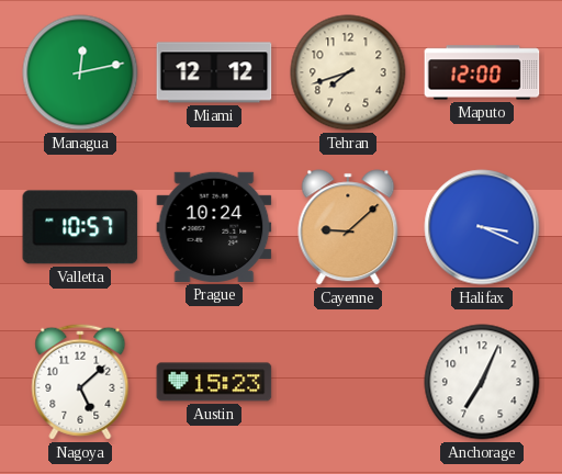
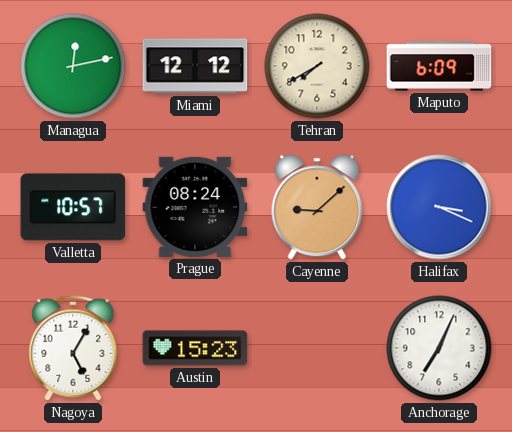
Tehran: 7:42 -> 7:40
Maputo: 12:00 -> 6:09
Prague: 10:24 -> 08:24
Nagoya: 5:08 -> 5:05
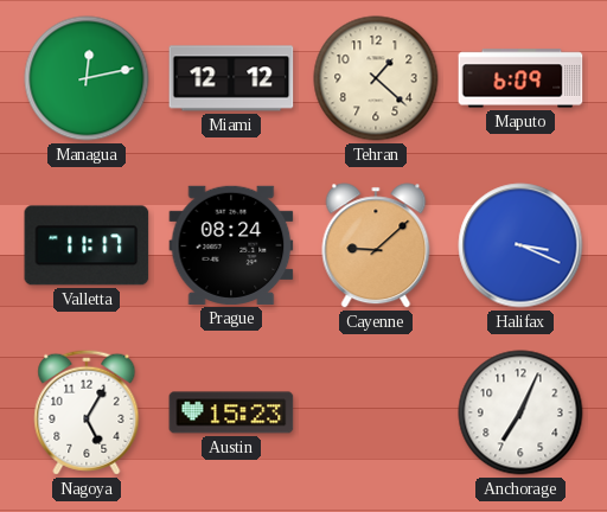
Tehran: 7:40 -> 1:22
Valletta: 10:57 -> 11:17
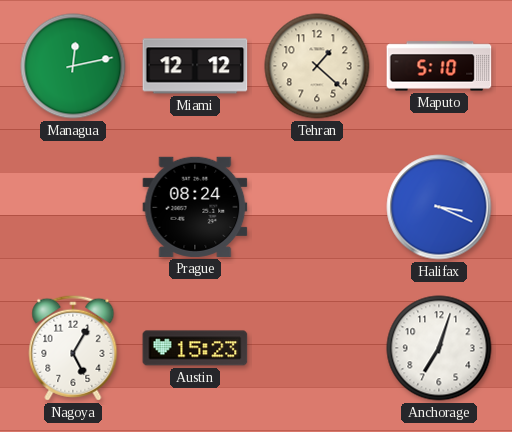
Maputo: 6:09 -> 5:10
Valletta: 11:17 -> none
Cayenne: 9:08 -> none
Anchorage: 7:04 -> 7:03
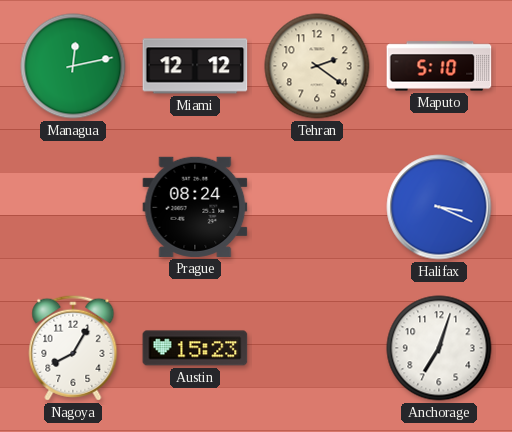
Tehran: 1:22 -> 2:21
Nagoya: 5:05 -> 8:05
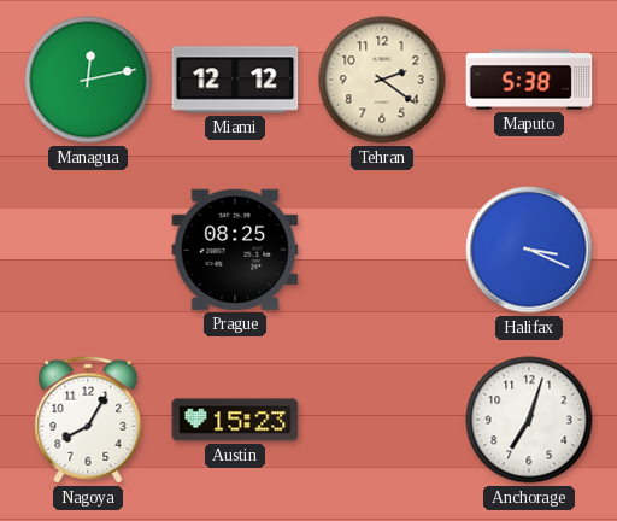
Maputo: 5:10 -> 5:38
Prague: 08:24 -> 08:25
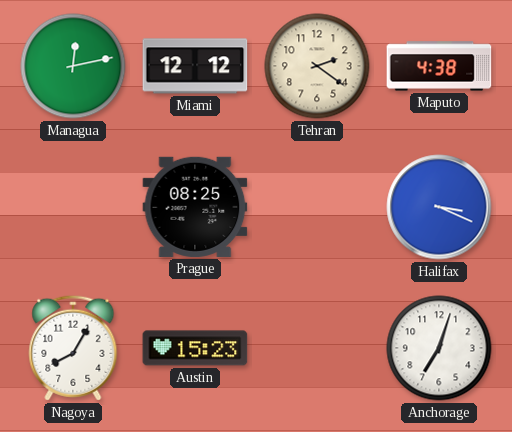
Maputo: 5:38 -> 4:38
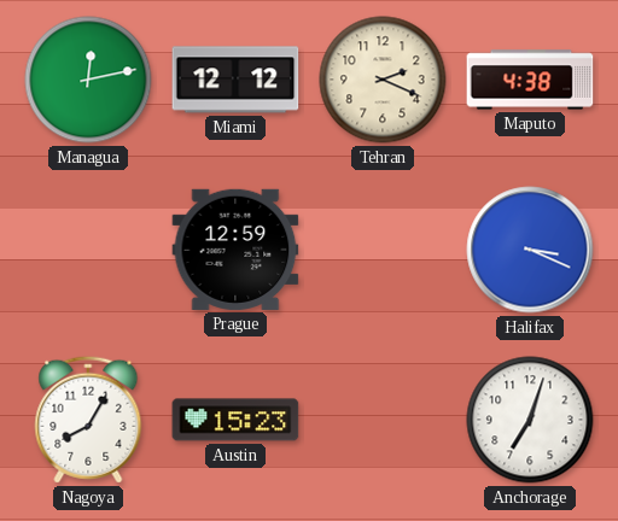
Tehran: 2:21 -> 2:19
Prague: 08:25 -> 12:59
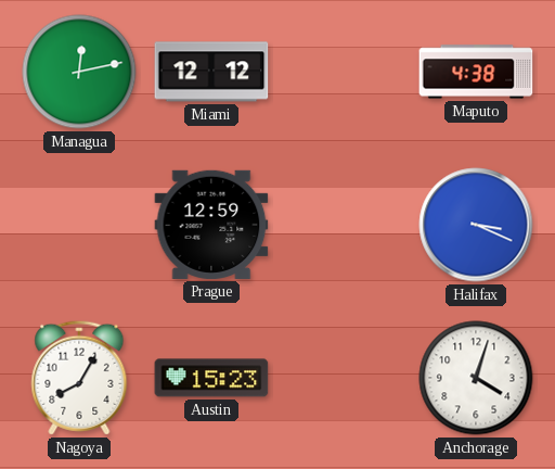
Tehran: 2:19 -> none
Anchorage: 7:03 -> 4:03
